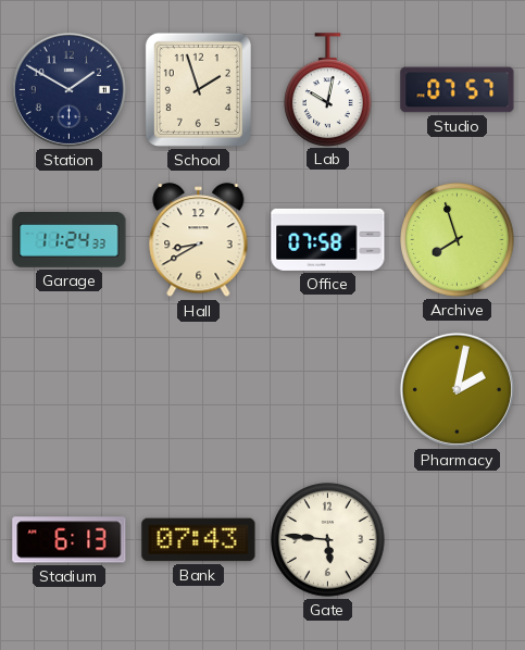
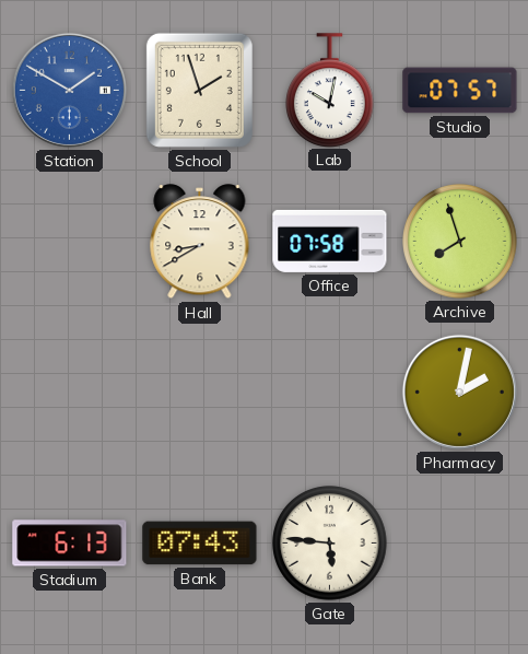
Station dial: navy -> blue
Garage: 11:24 -> none
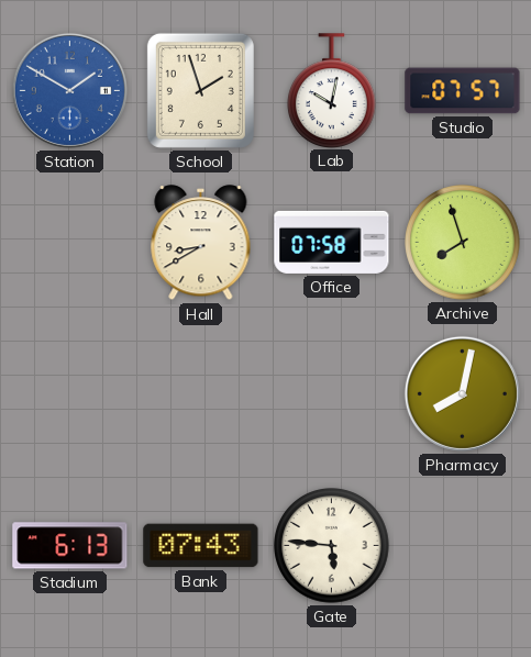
Pharmacy: 2:02 -> 8:02
